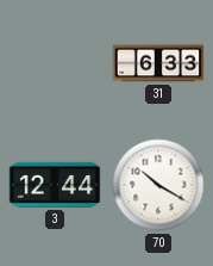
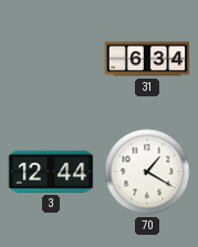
31: 6:33 -> 6:34
70: 10:20 -> 1:20
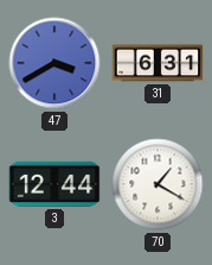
47: none -> 3:40
31: 6:34 -> 6:31
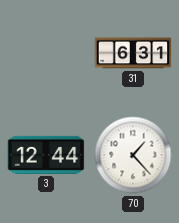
47: 3:40 -> none
70: 1:20 -> 1:23
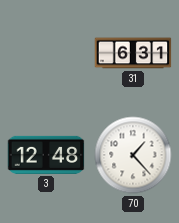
3: 12:44 -> 12:48
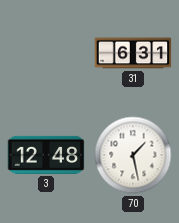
70: 1:23 -> 1:28
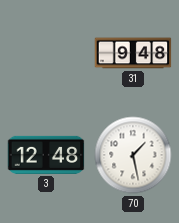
31: 6:31 -> 9:48
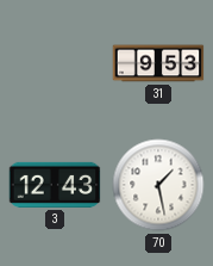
31: 9:48 -> 9:53
3: 12:48 -> 12:43
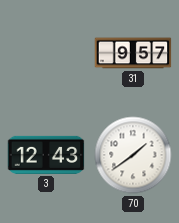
31: 9:53 -> 9:57
70: 1:28 -> 1:39
